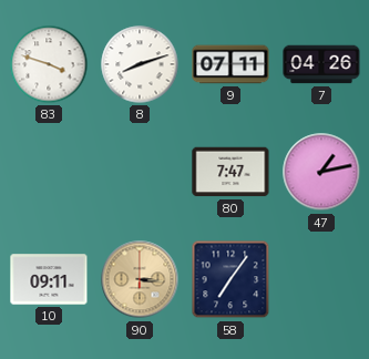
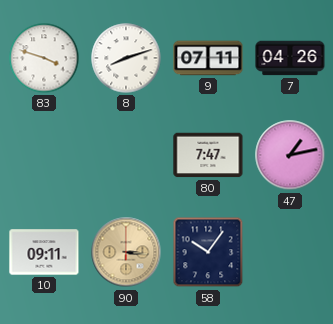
58: 7:06 -> 10:06
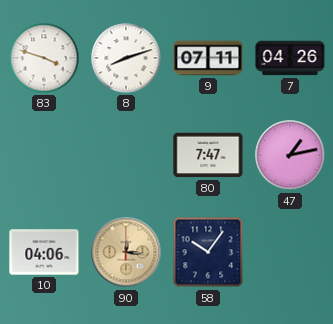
10: 09:11 -> 04:06
90: 3:16 -> 12:16
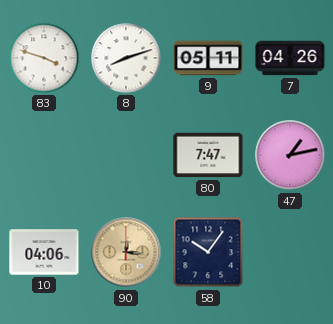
9: 07:11 -> 05:11
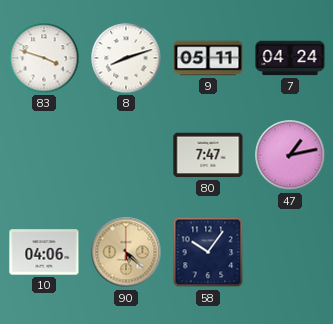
7: 04:26 -> 04:24
90: 12:16 -> 5:22
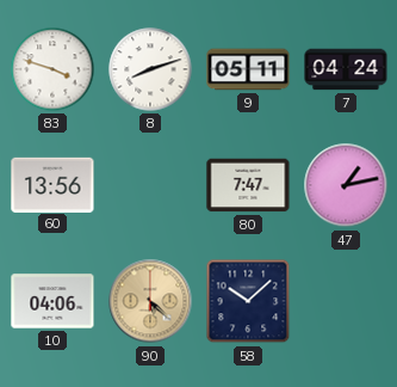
60: none -> 13:56
58: 10:06 -> 10:08
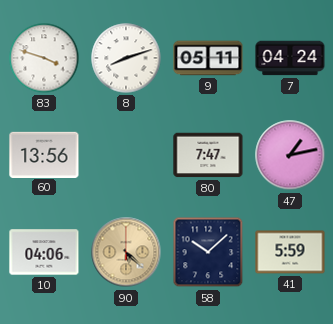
41: none -> 5:59
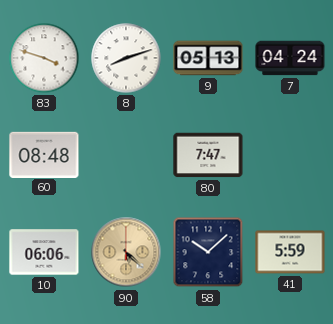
9: 05:11 -> 05:13
60: 13:56 -> 08:48
47: 1:13 -> none
10: 04:06 -> 06:06
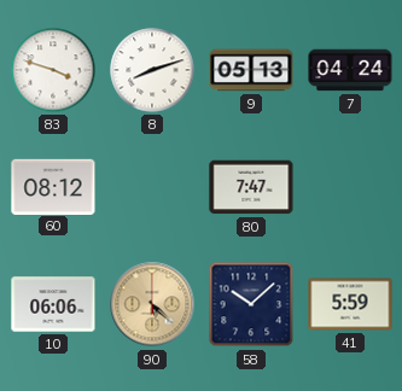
60: 08:48 -> 08:12
